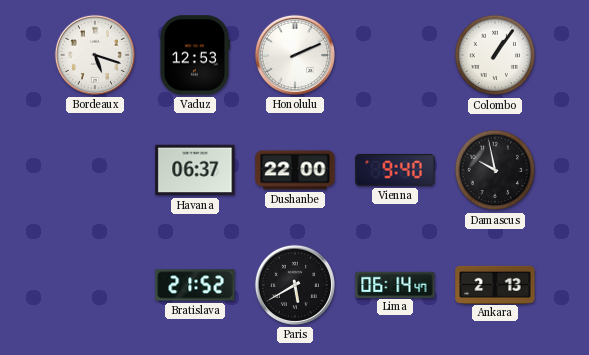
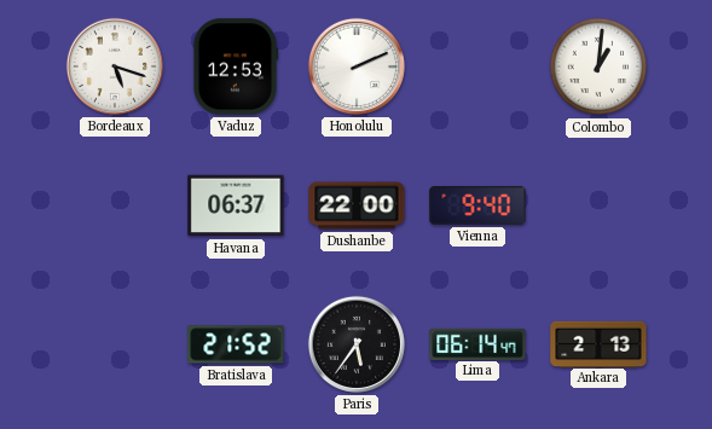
Colombo: 1:06 -> 1:01
Damascus: 9:58 -> none
Paris: 5:40 -> 5:36
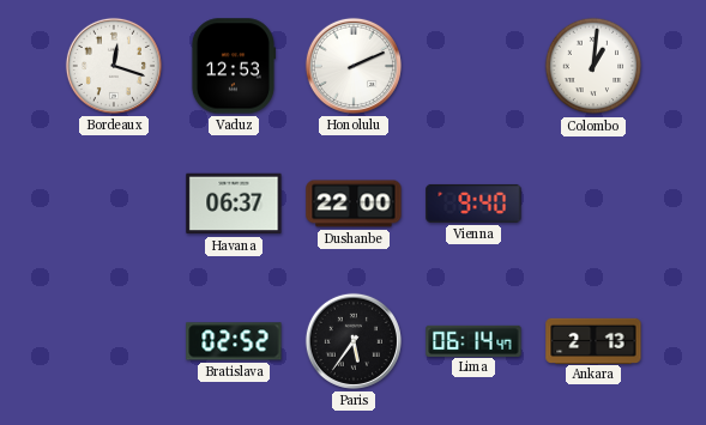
Bordeaux: 5:18 -> 12:18
Bratislava: 21:52 -> 02:52
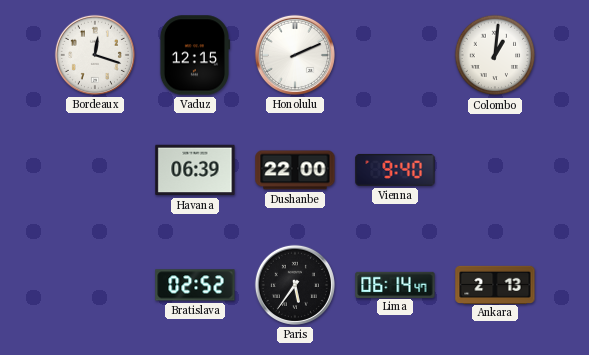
Vaduz: 12:53 -> 12:15
Havana: 06:37 -> 06:39
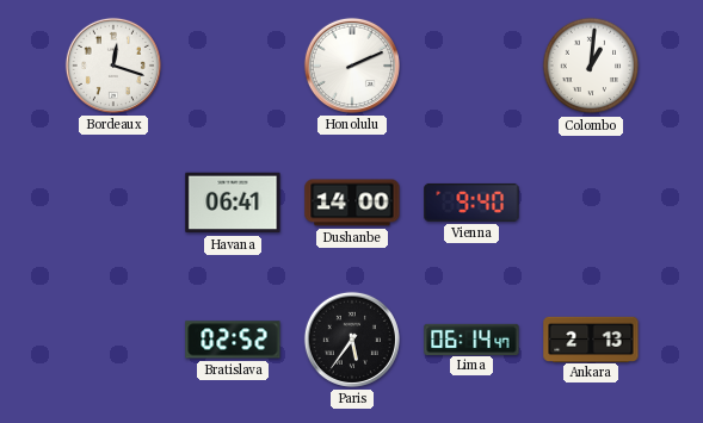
Vaduz: 12:15 -> none
Havana: 06:39 -> 06:41
Dushanbe: 22:00 -> 14:00
